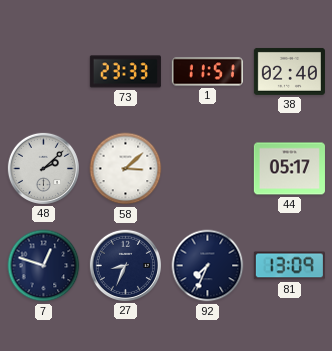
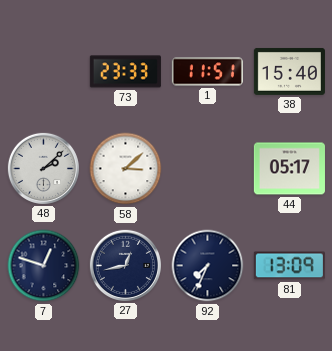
38: 02:40 -> 15:40
27: 8:34 -> 12:43
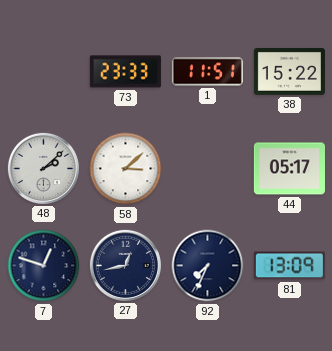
38: 15:40 -> 15:22
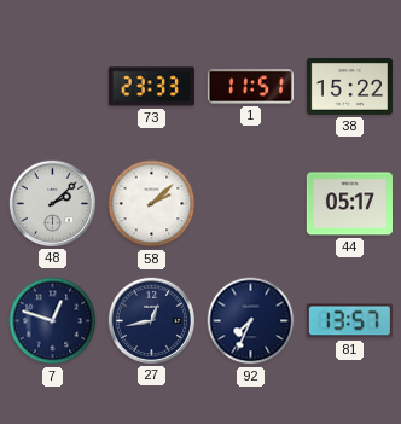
58: 3:08 -> 2:08
81: 13:09 -> 13:57
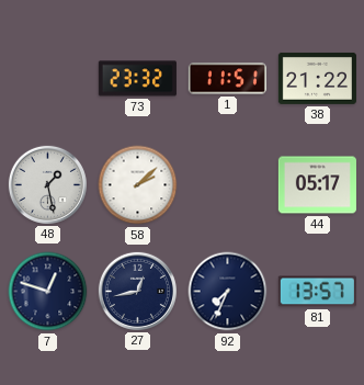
73: 23:33 -> 23:32
38: 15:22 -> 21:22
48: 2:08 -> 1:28
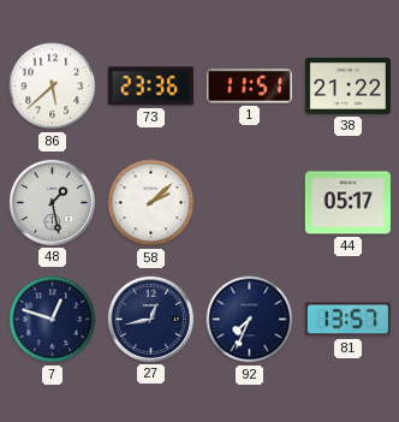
86: none -> 5:38
73: 23:32 -> 23:36
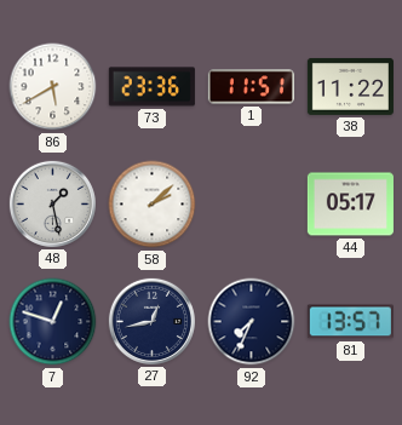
86: 5:38 -> 5:40
38: 21:22 -> 11:22
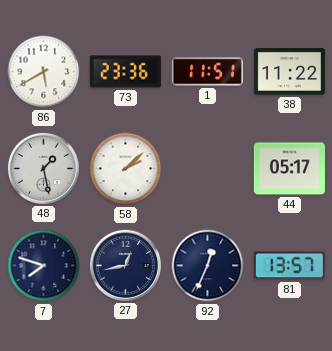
7: 12:48 -> 7:48
92: 7:34 -> 12:34
